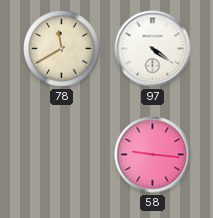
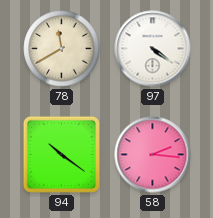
94: none -> 10:21
58: 9:16 -> 2:16
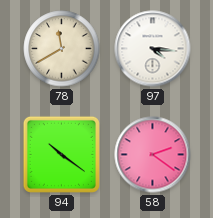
97: 4:21 -> 4:16
58: 2:16 -> 2:21
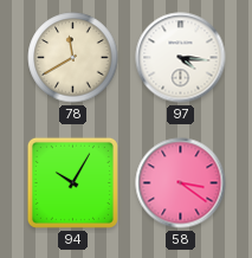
94: 10:21 -> 10:05
58: 2:21 -> 3:21
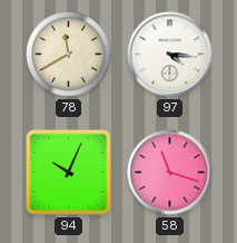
94: 10:05 -> 10:04
58: 3:21 -> 11:18
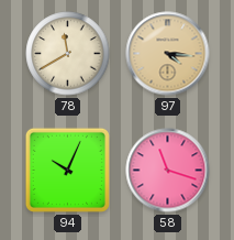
97 dial: white -> champagne
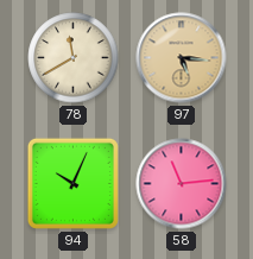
97: 4:16 -> 5:16
58: 11:18 -> 11:14
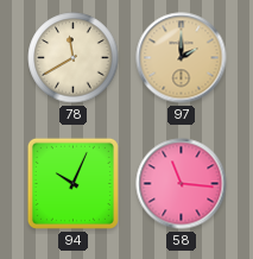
97: 5:16 -> 2:00
58: 11:14 -> 11:16
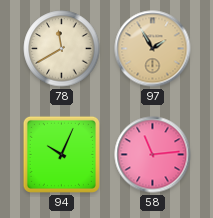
97: 2:00 -> 1:55
58: 11:16 -> 11:14
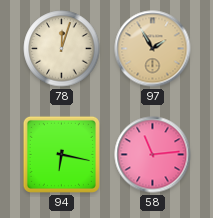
78: 11:40 -> 12:03
94: 10:04 -> 6:17
